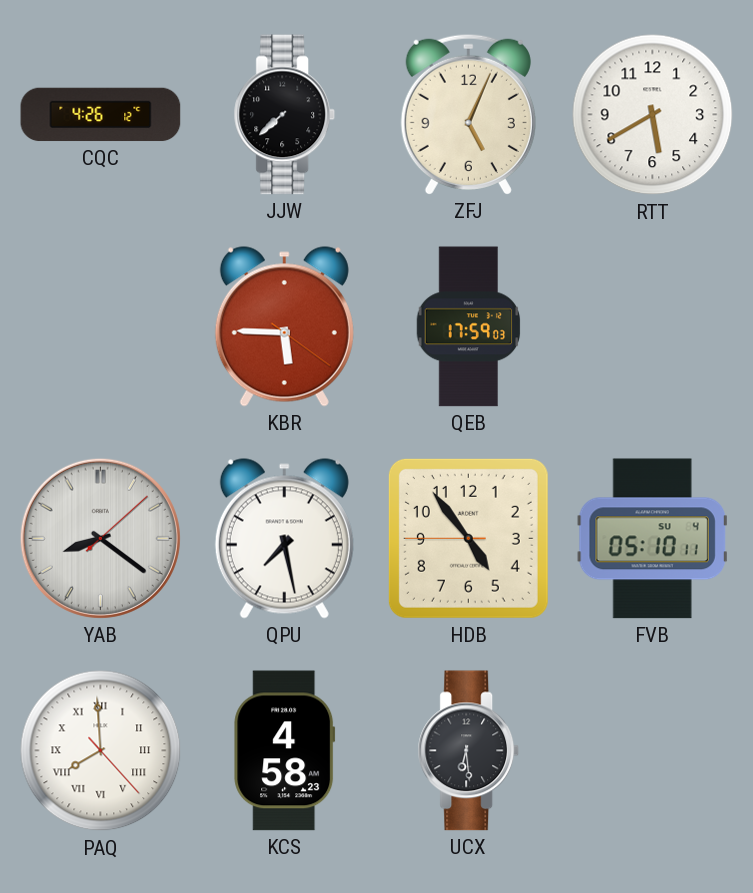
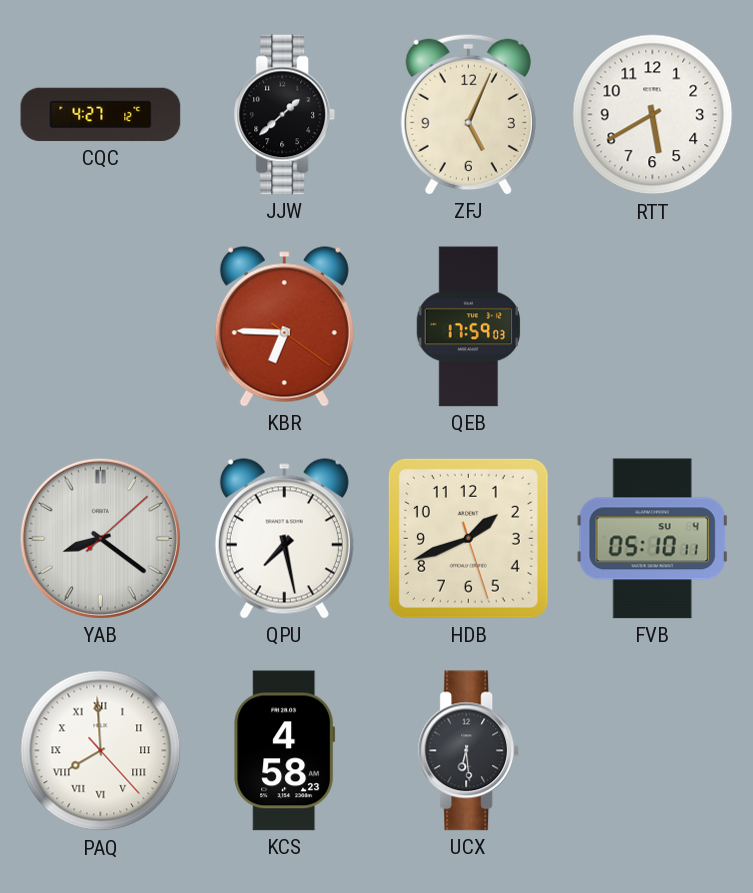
CQC: 4:26 -> 4:27
JJW: 7:38 -> 1:38
KBR: 5:45 -> 6:45
HDB: 4:53 -> 1:41
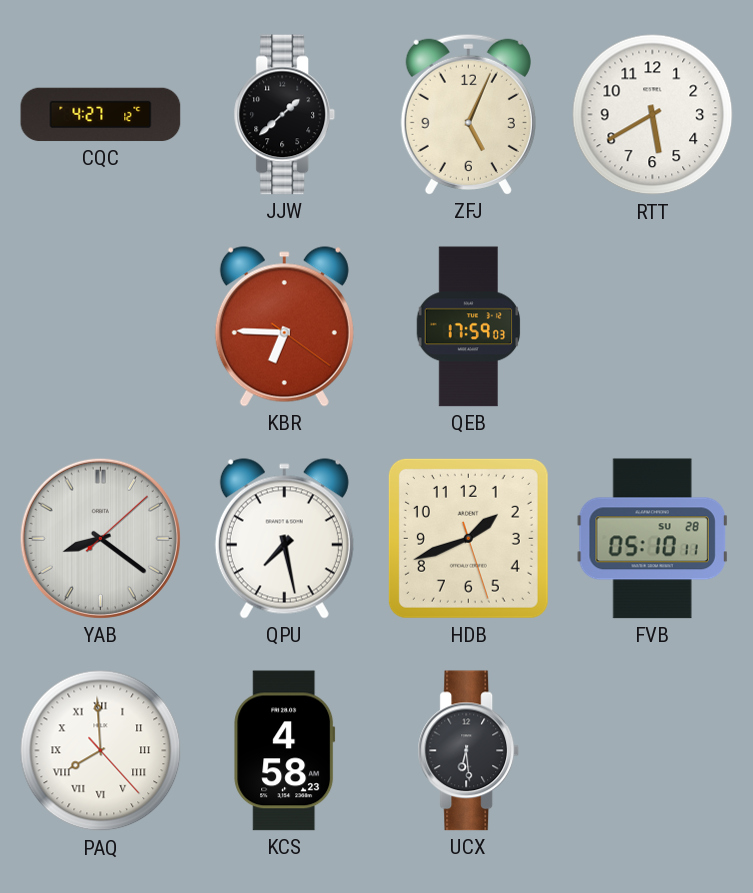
FVB date: SU 4 -> SU 28
